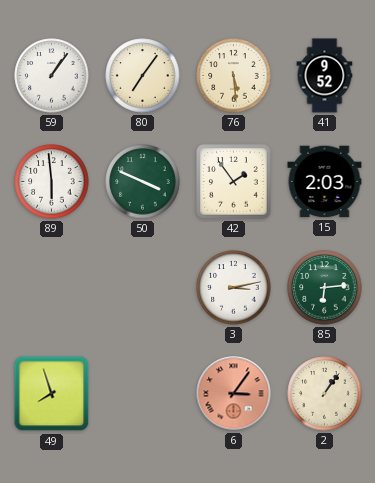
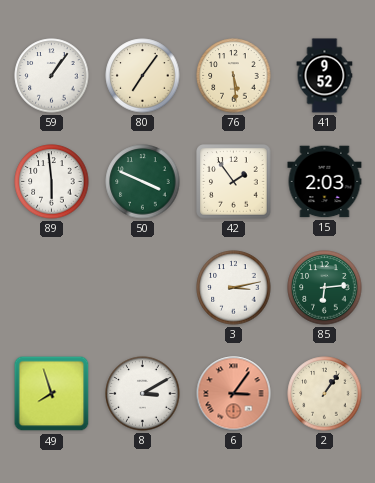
8: none -> 3:10
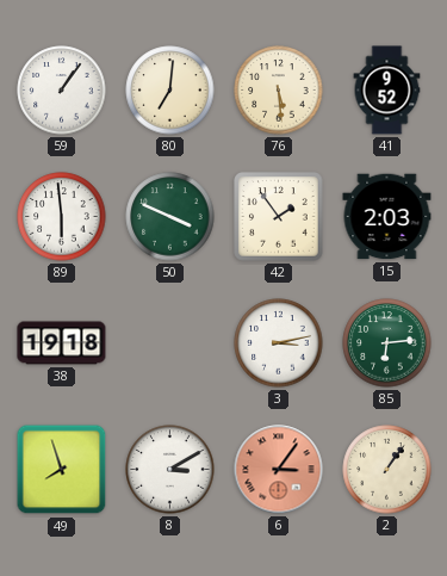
80: 7:06 -> 7:01
38: none -> 19:18
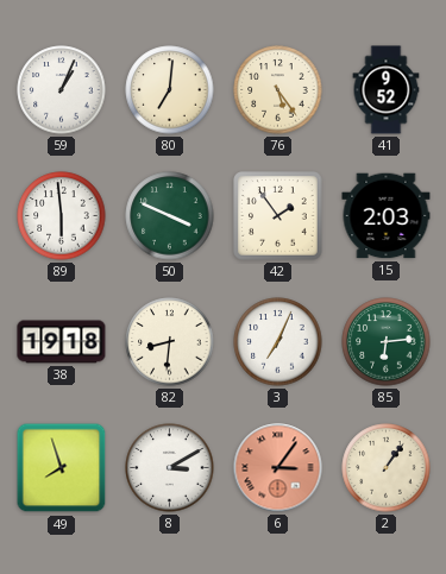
59: 1:06 -> 1:04
76: 5:29 -> 5:24
82: none -> 8:31
3: 3:13 -> 7:04
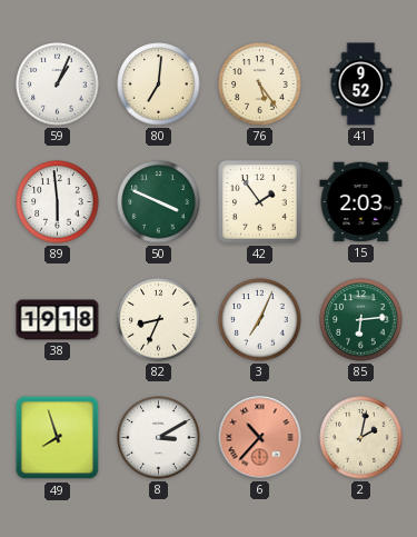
82: 8:31 -> 8:34
6: 3:06 -> 10:37
2: 1:06 -> 2:02
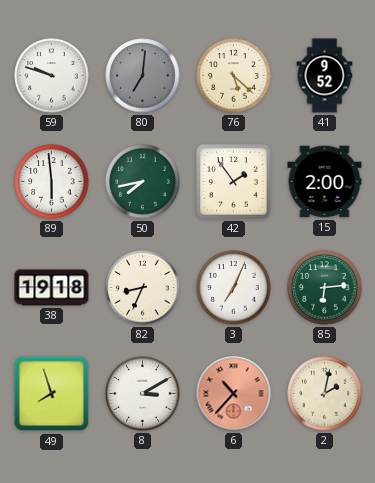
59: 1:04 -> 9:48
80 dial: cream -> grey
76: 5:24 -> 5:22
50: 3:49 -> 7:43
15: 2:03 -> 2:00
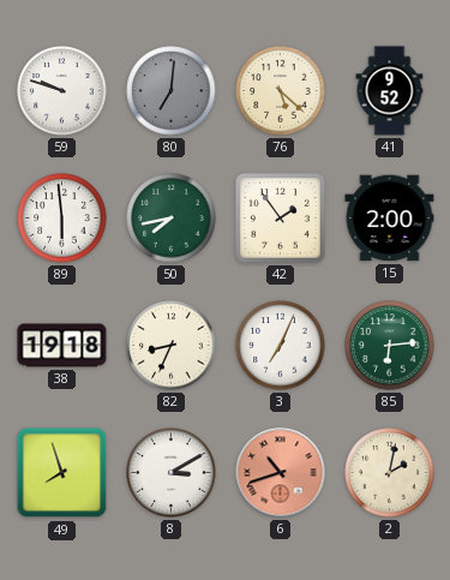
6: 10:37 -> 10:42
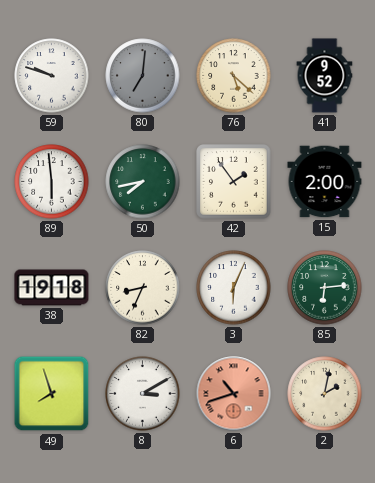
3: 7:04 -> 6:04
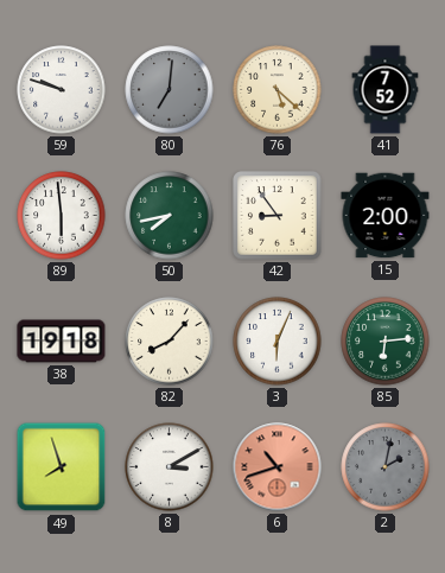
41: 9:52 -> 7:52
42: 1:54 -> 8:54
82: 8:34 -> 8:07
2 dial: cream -> grey
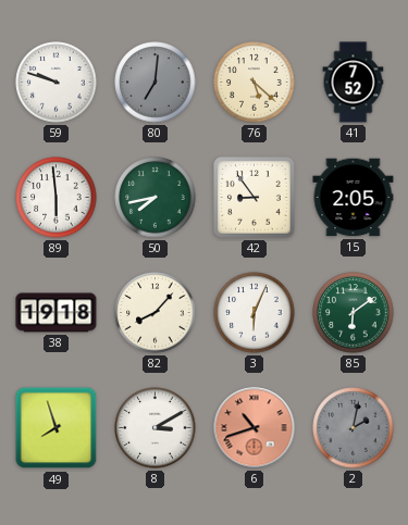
15: 2:00 -> 2:05
85: 6:14 -> 6:09
